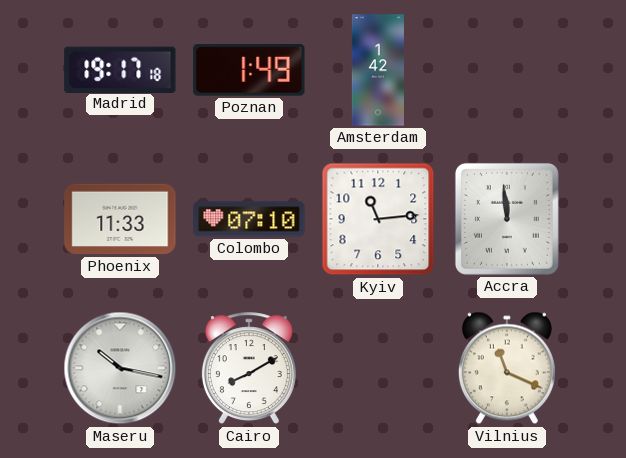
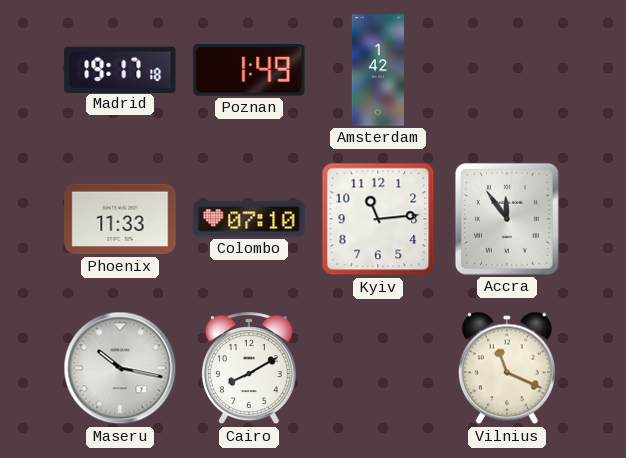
Accra: 11:59 -> 11:54
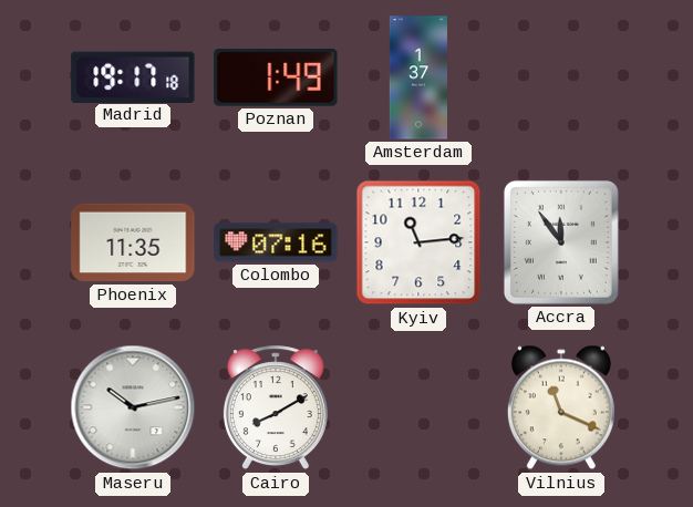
Amsterdam: 1:42 -> 1:37
Phoenix: 11:33 -> 11:35
Colombo: 07:10 -> 07:16
Maseru: 10:17 -> 10:13
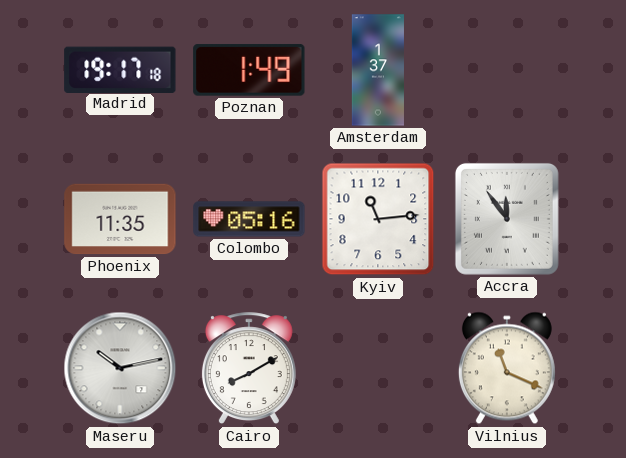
Colombo: 07:16 -> 05:16
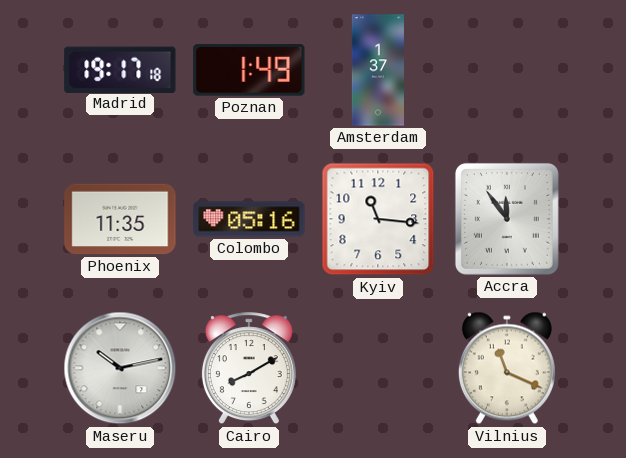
Kyiv: 11:14 -> 11:16
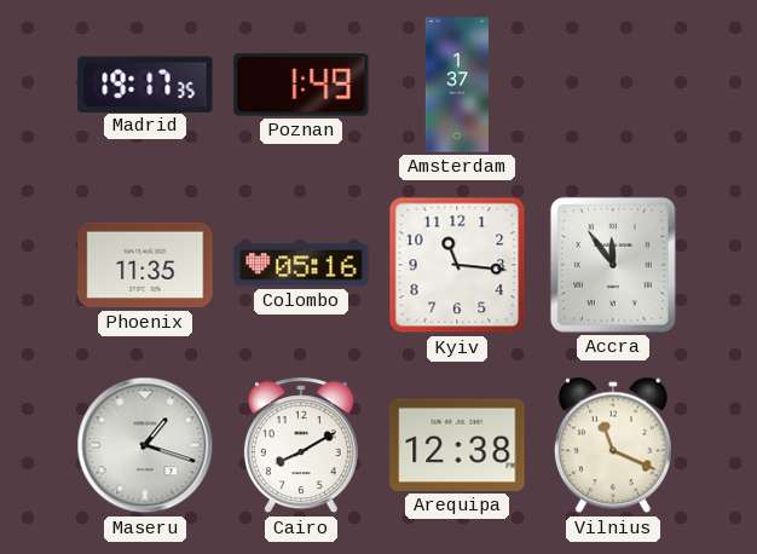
Madrid: 19:17:18 -> 19:17:35
Maseru: 10:13 -> 1:18
Arequipa: none -> 12:38
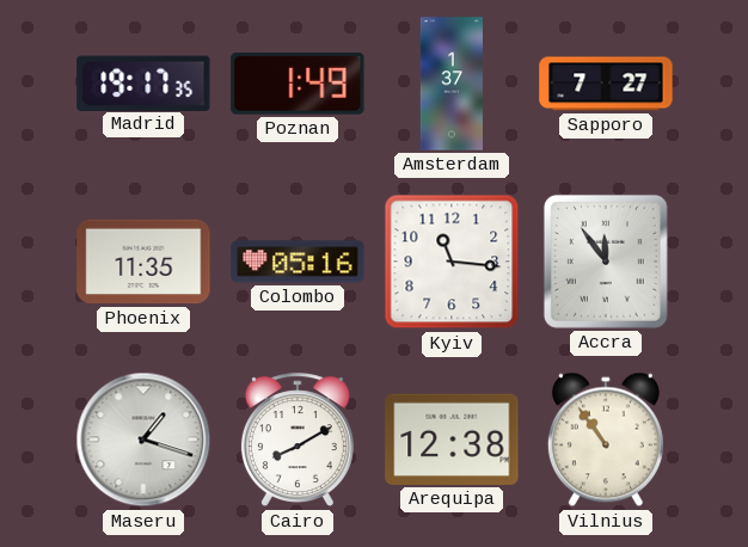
Sapporo: none -> 7:27
Vilnius: 11:19 -> 10:54
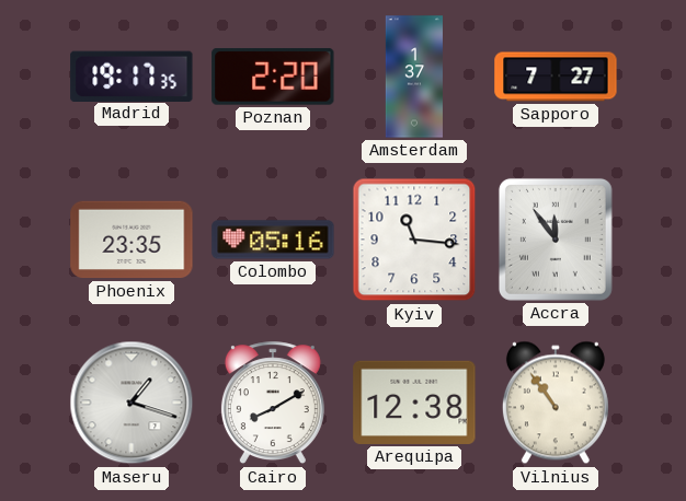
Poznan: 1:49 -> 2:20
Phoenix: 11:35 -> 23:35
